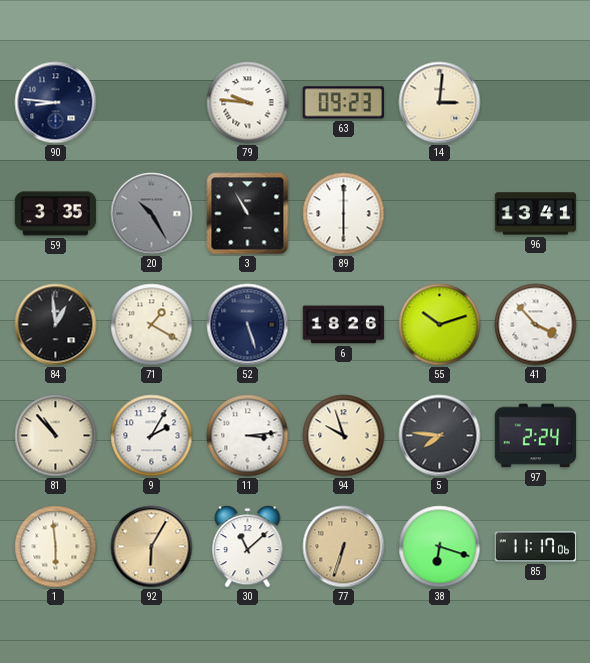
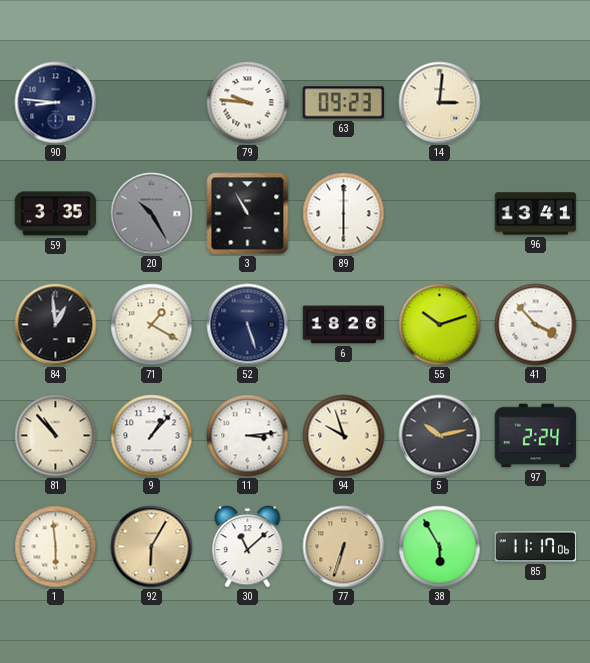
9: 2:05 -> 1:07
5: 7:46 -> 10:13
38: 6:18 -> 5:55
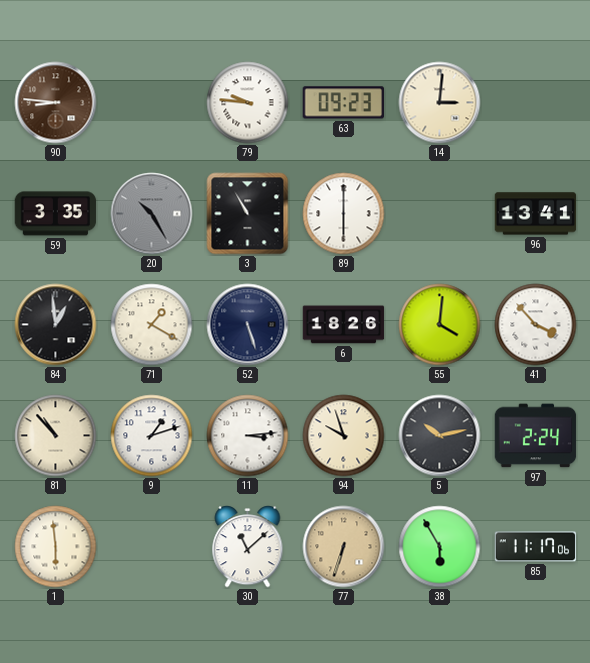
90 dial: navy -> brown
55: 10:12 -> 4:01
9: 1:07 -> 1:12
92: 6:05 -> none
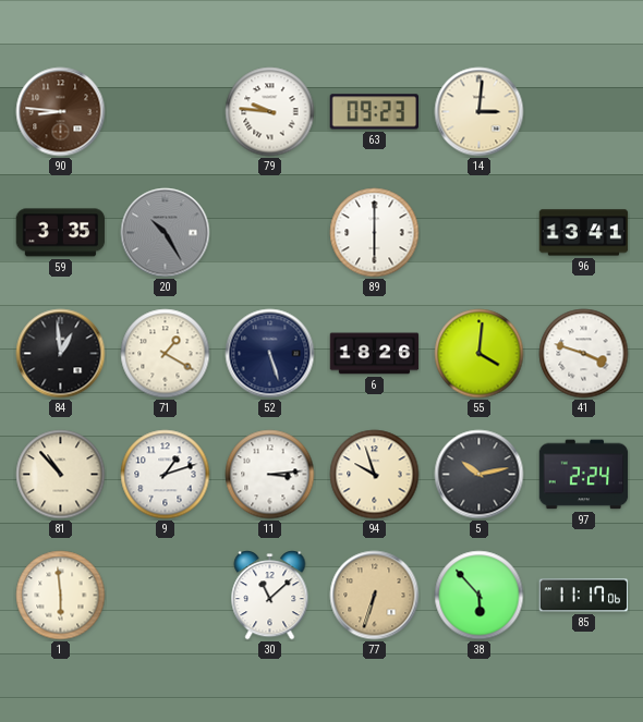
3: 10:55 -> none
41: 3:53 -> 3:48
38: 5:55 -> 5:53
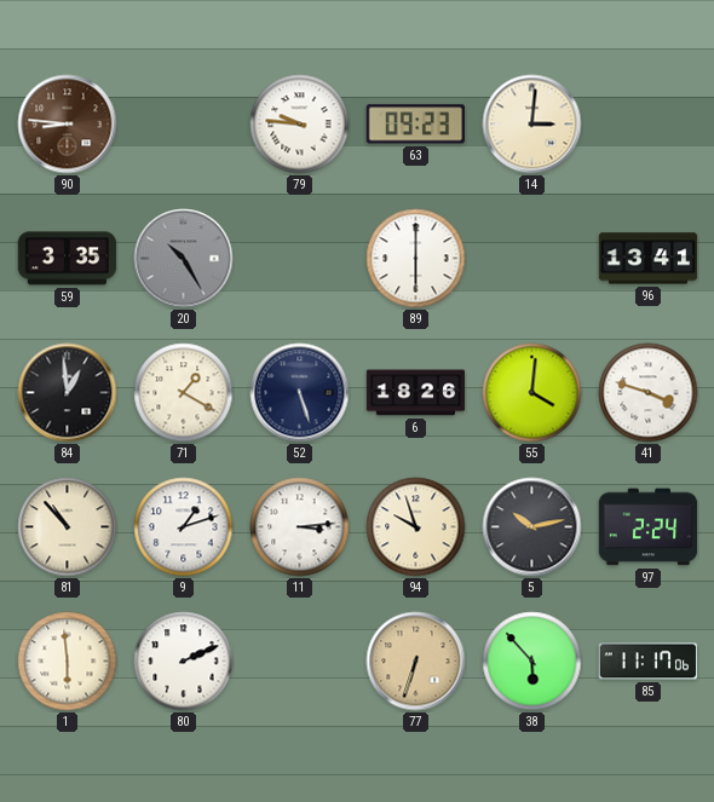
80: none -> 2:11
30: 11:08 -> none
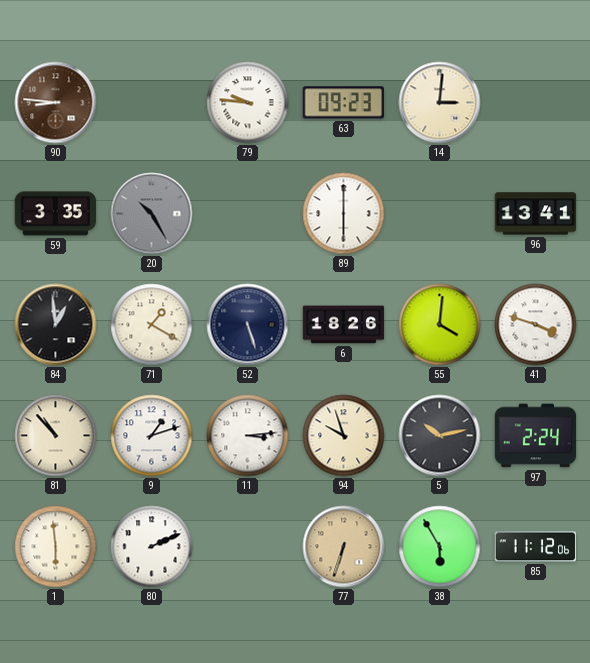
38: 5:53 -> 5:55
85: 11:17 -> 11:12
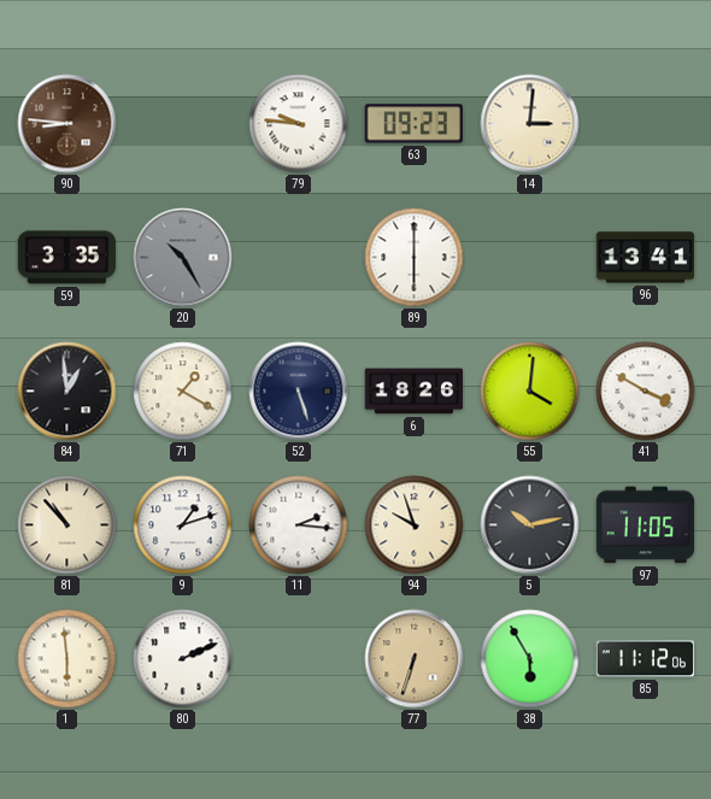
41: 3:48 -> 3:50
11: 3:14 -> 2:16
97: 2:24 -> 11:05
